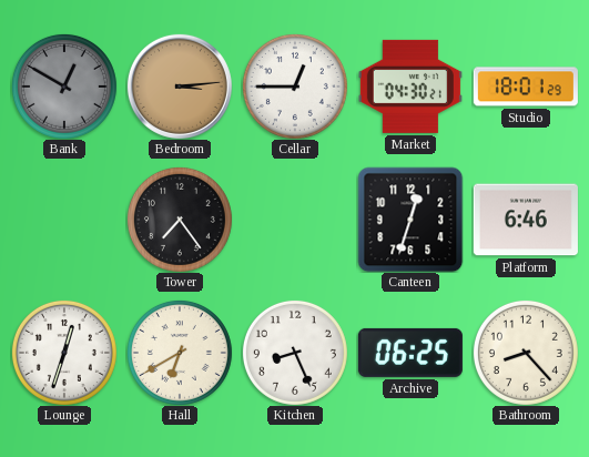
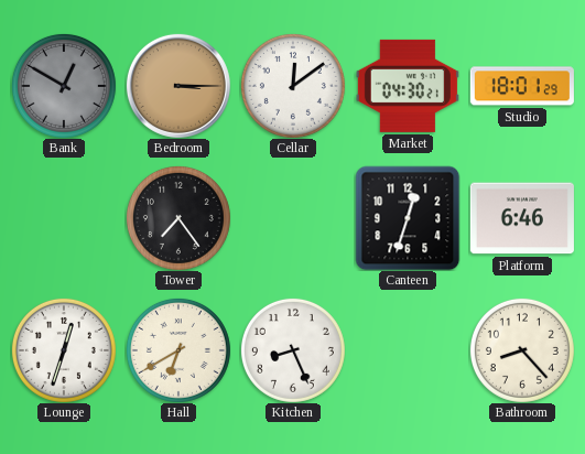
Bedroom: 3:14 -> 3:15
Cellar: 12:45 -> 12:09
Archive: 06:25 -> none
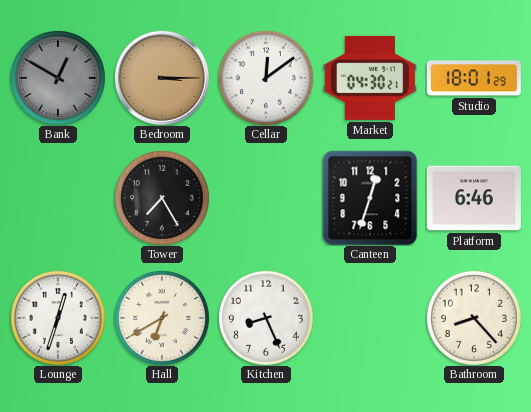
Tower: 7:24 -> 7:25
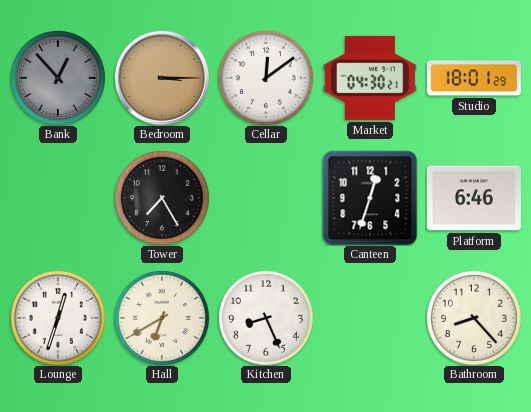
Bank: 12:50 -> 12:53
